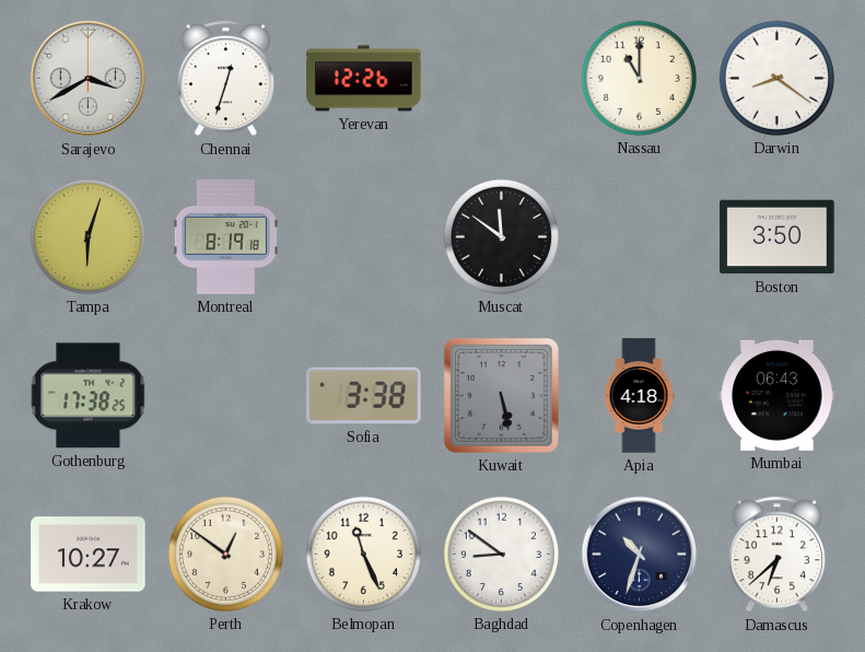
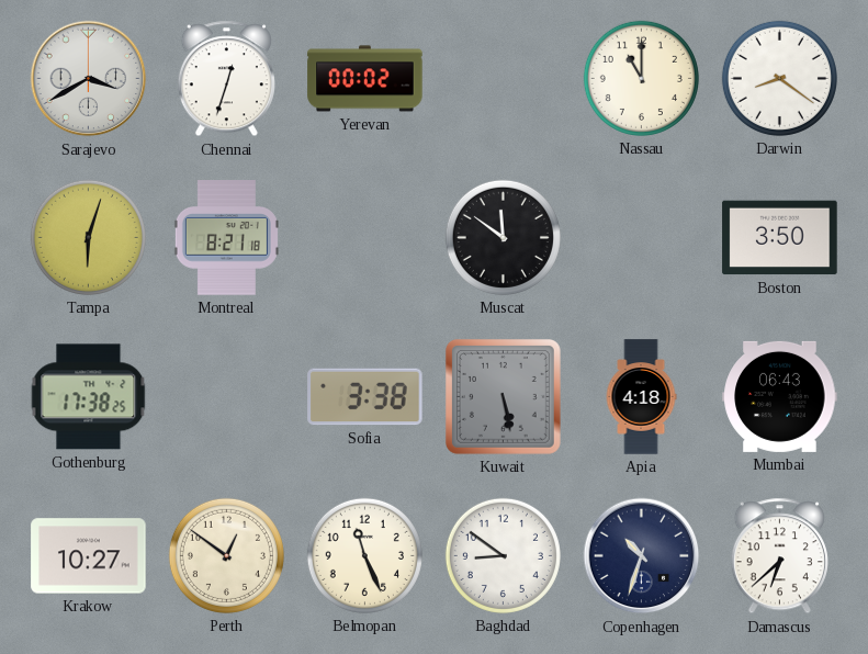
Yerevan: 12:26 -> 00:02
Montreal: 8:19 -> 8:21
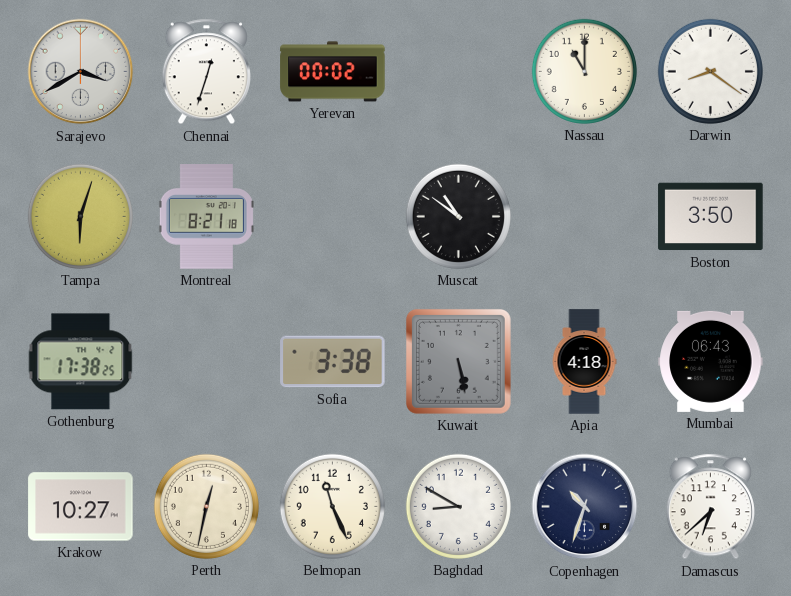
Muscat: 11:51 -> 10:51
Perth: 12:51 -> 12:32
Baghdad: 8:51 -> 8:50
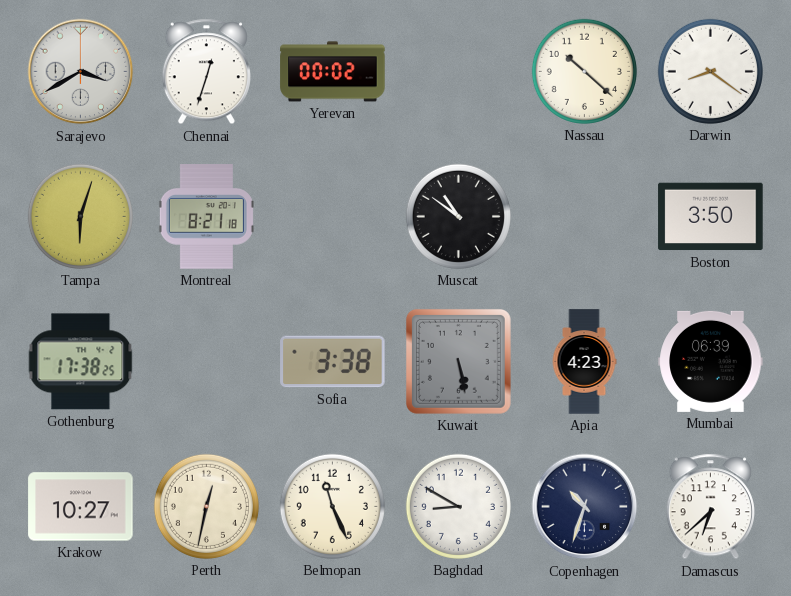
Nassau: 11:00 -> 10:22
Apia: 4:18 -> 4:23
Mumbai: 06:43 -> 06:39
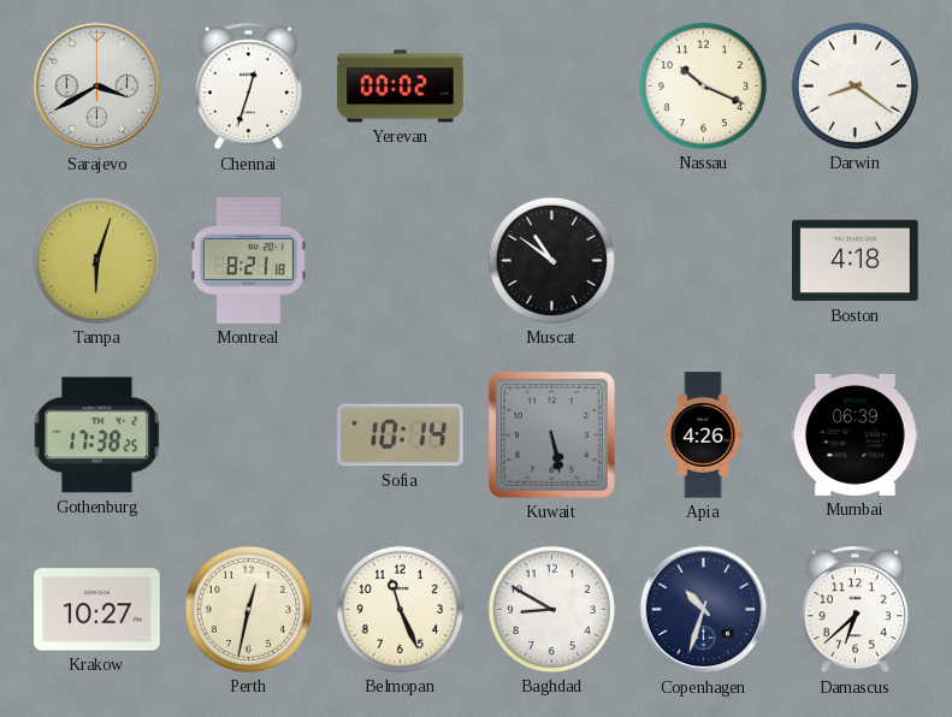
Nassau: 10:22 -> 10:19
Boston: 3:50 -> 4:18
Sofia: 3:38 -> 10:14
Apia: 4:23 -> 4:26
